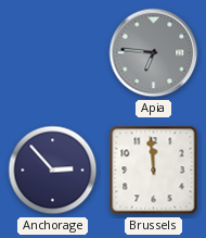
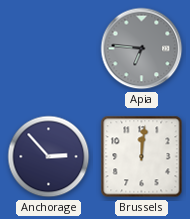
Brussels: 11:59 -> 12:01
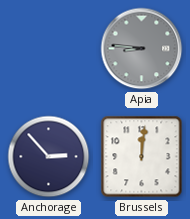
Apia: 6:46 -> 8:46
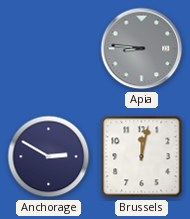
Anchorage: 2:53 -> 2:50
Brussels: 12:01 -> 12:02
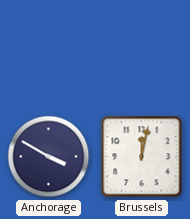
Apia: 8:46 -> none
Anchorage: 2:50 -> 3:50
